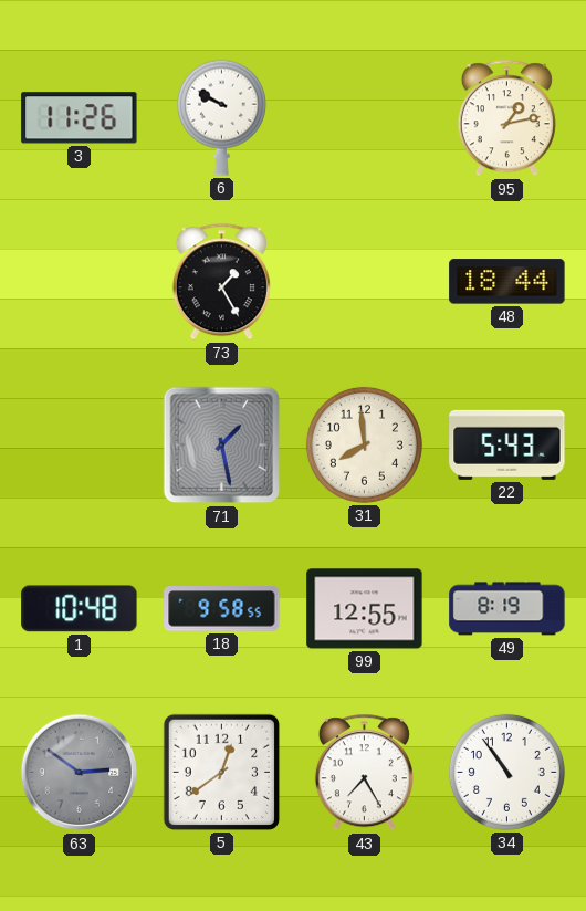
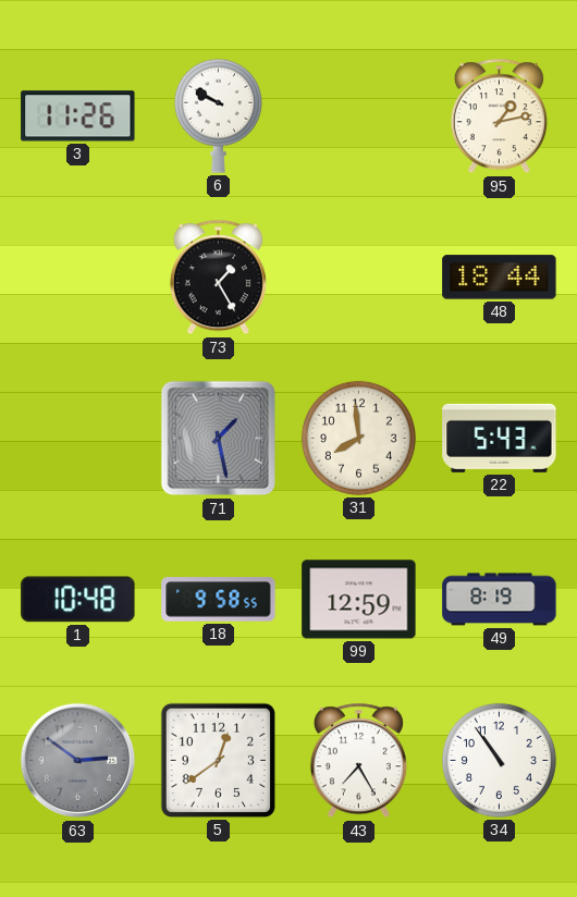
99: 12:55 -> 12:59
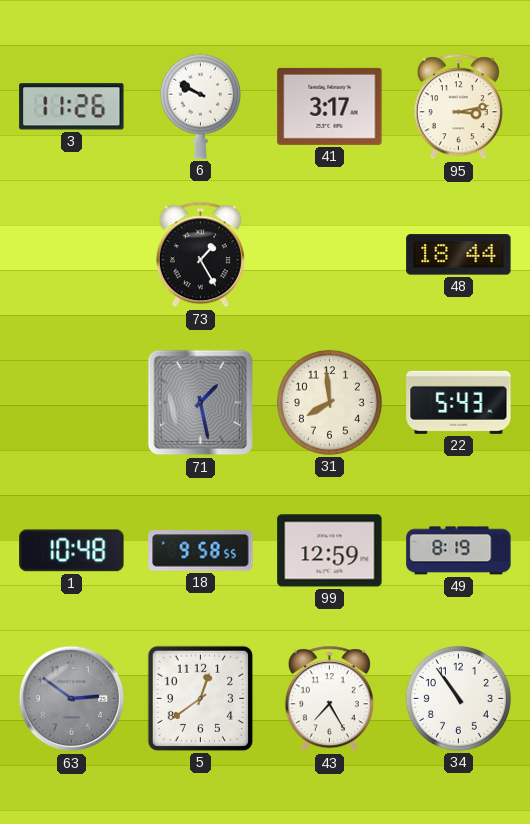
41: none -> 3:17
95: 1:13 -> 3:13
